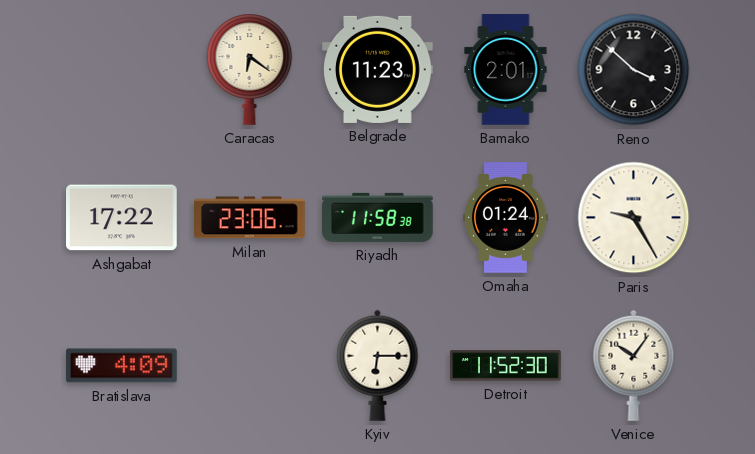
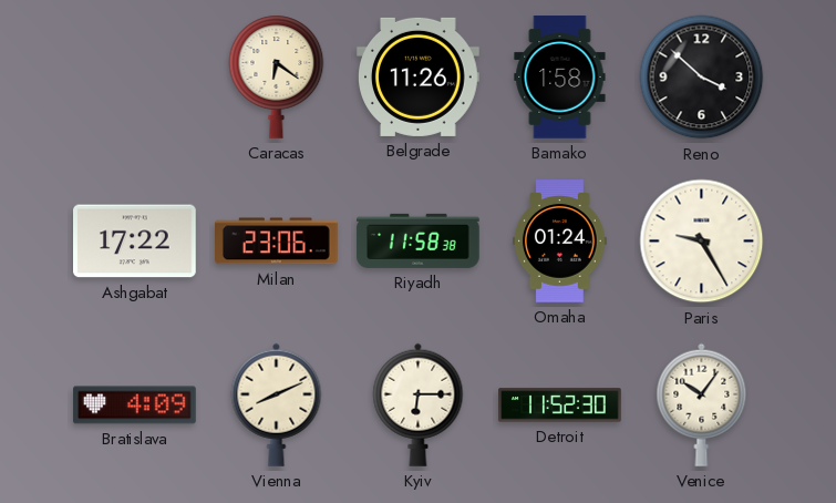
Belgrade: 11:23 -> 11:26
Bamako: 2:01 -> 1:58
Vienna: none -> 8:11
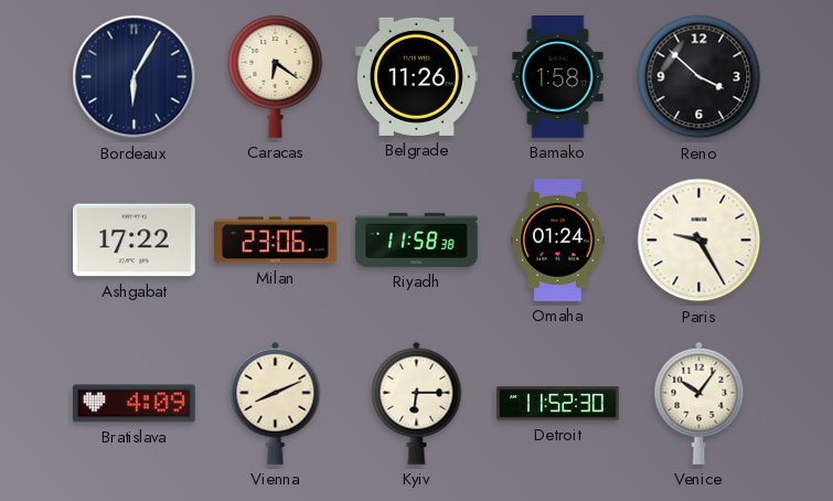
Bordeaux: none -> 6:05
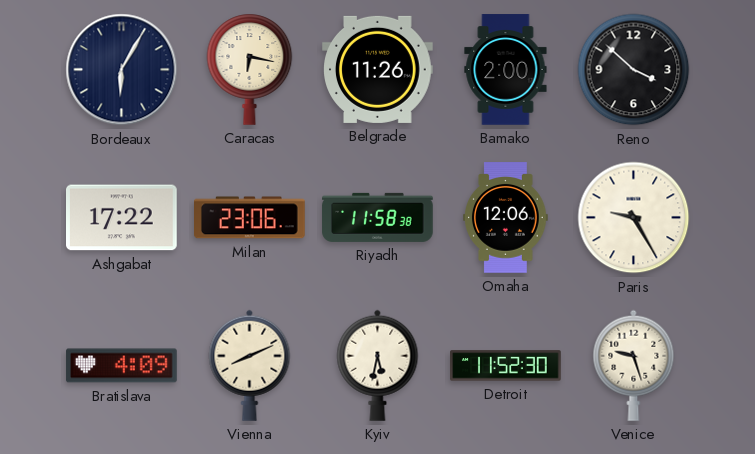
Caracas: 6:21 -> 6:17
Bamako: 1:58 -> 2:00
Omaha: 01:24 -> 12:06
Kyiv: 6:15 -> 5:32
Venice: 10:06 -> 9:27
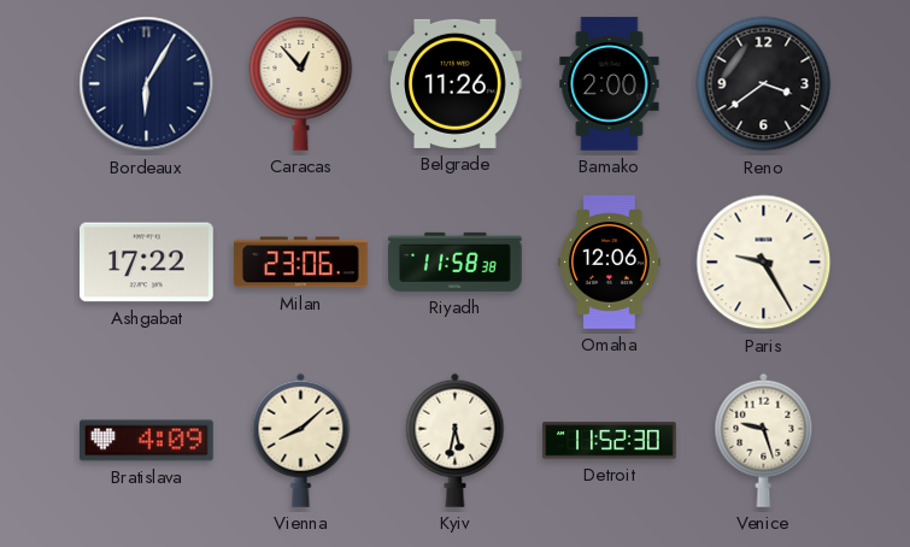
Caracas: 6:17 -> 12:53
Reno: 3:52 -> 3:39
Vienna: 8:11 -> 8:08
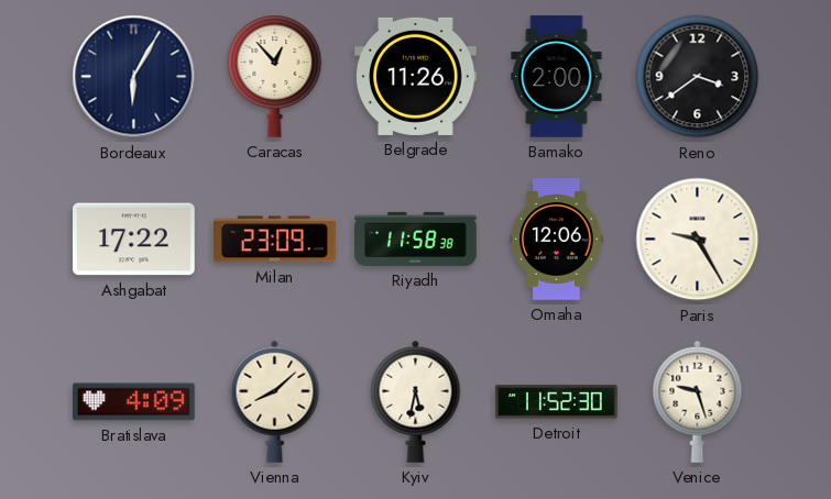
Milan: 23:06 -> 23:09
